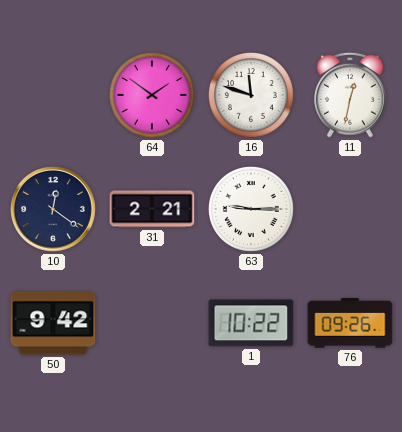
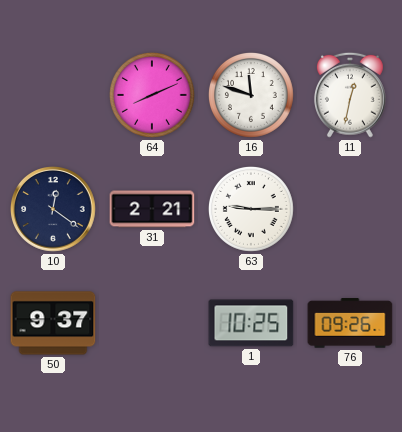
64: 1:51 -> 8:11
50: 9:42 -> 9:37
1: 10:22 -> 10:25
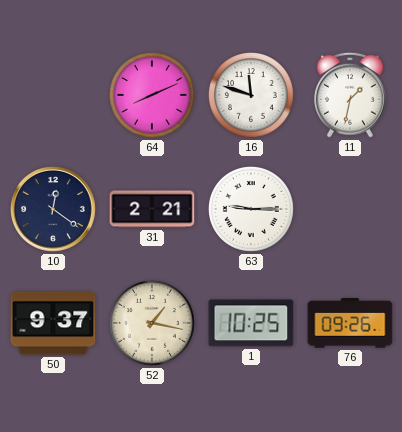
11: 12:32 -> 1:32
52: none -> 1:17
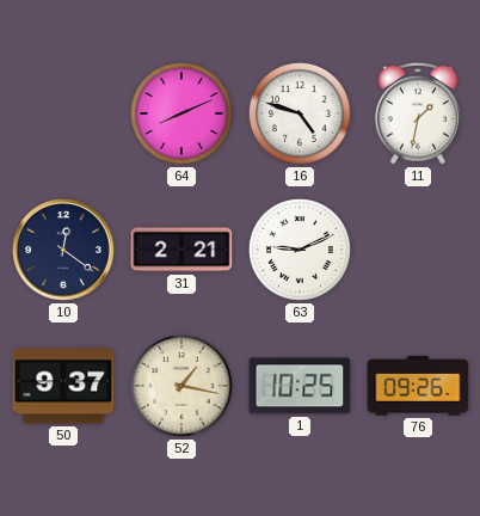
16: 11:48 -> 4:48
63: 9:15 -> 9:11
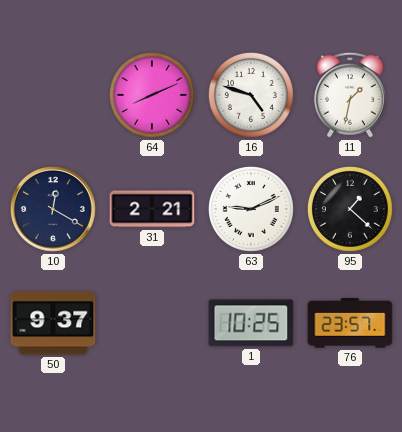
10: 12:21 -> 12:20
95: none -> 1:22
52: 1:17 -> none
76: 09:26 -> 23:57
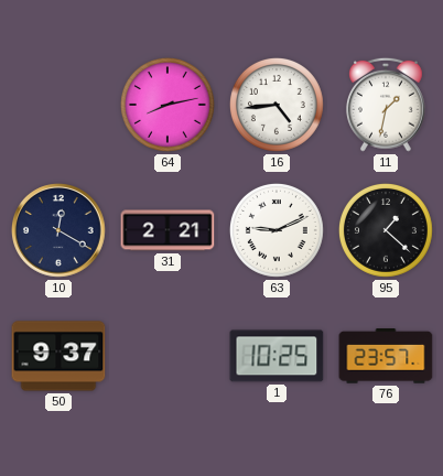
64: 8:11 -> 8:13
16: 4:48 -> 4:44
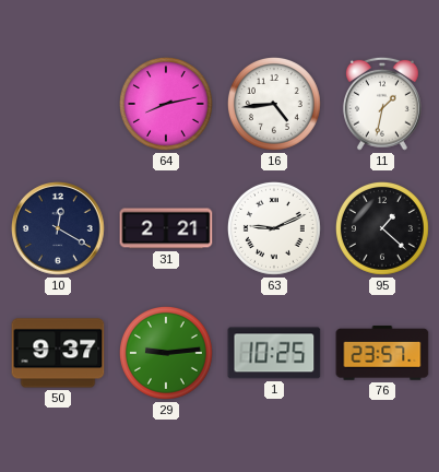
29: none -> 9:14
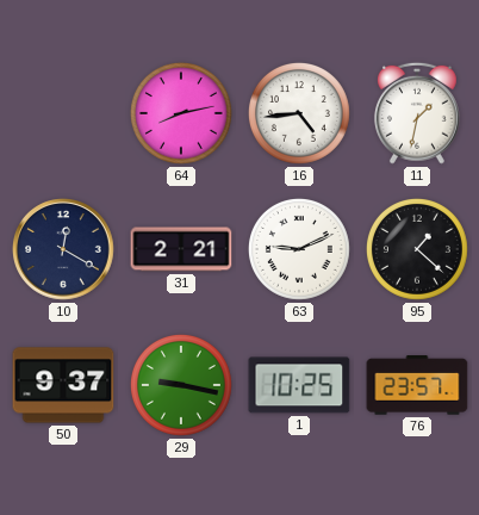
29: 9:14 -> 9:17
